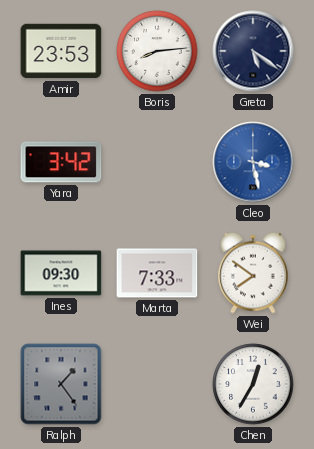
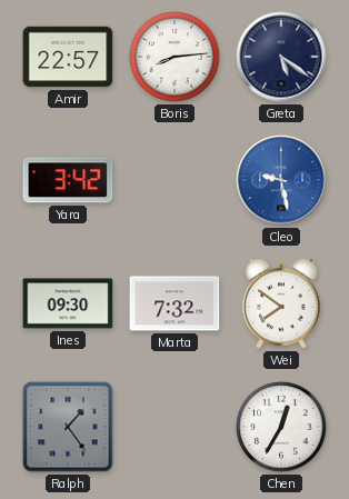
Amir: 23:53 -> 22:57
Cleo: 3:28 -> 9:28
Marta: 7:33 -> 7:32
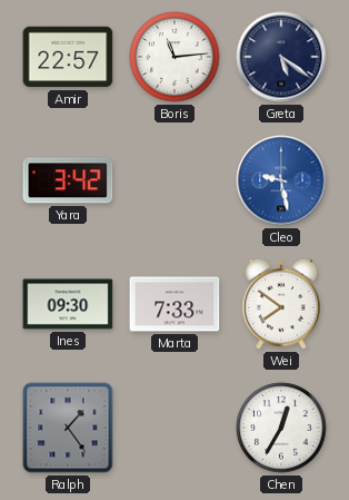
Boris: 8:14 -> 11:14
Marta: 7:32 -> 7:33
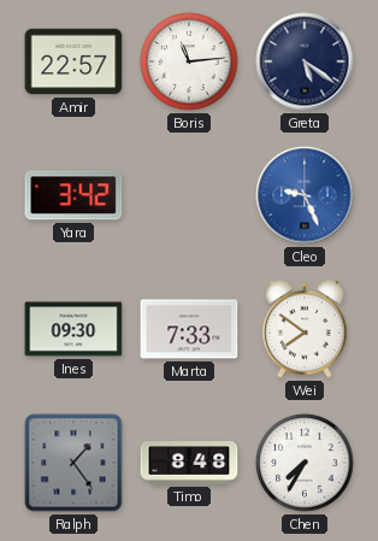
Cleo: 9:28 -> 9:26
Timo: none -> 8:48
Chen: 12:35 -> 7:35
